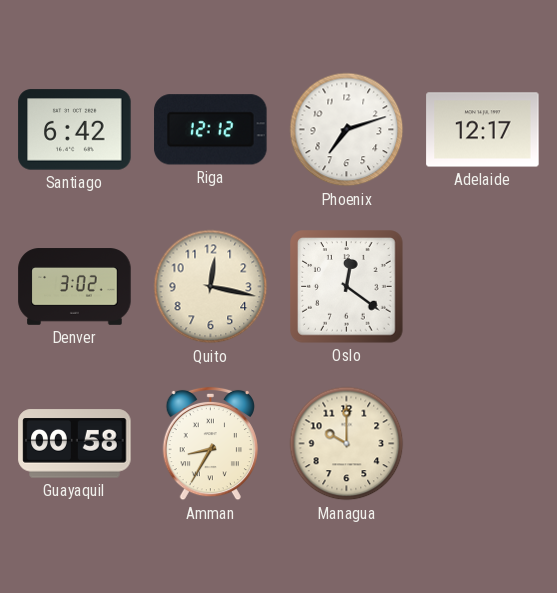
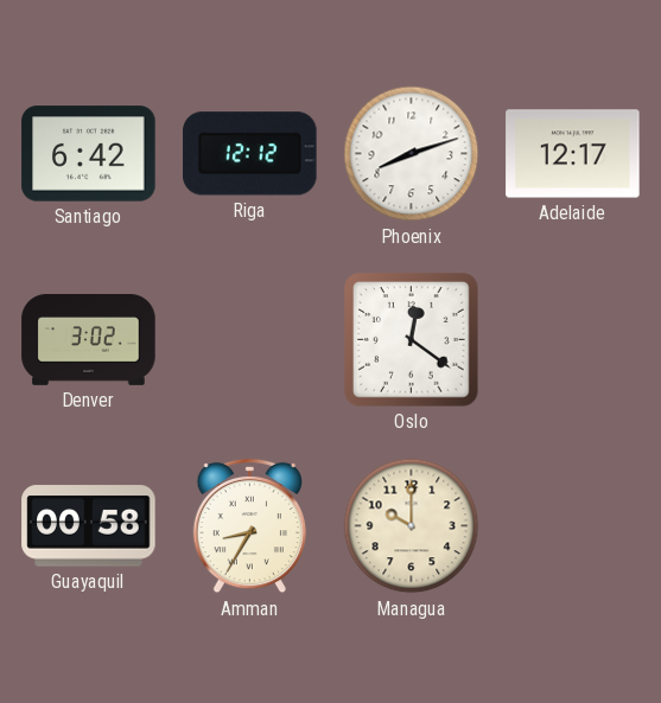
Phoenix: 7:12 -> 8:12
Quito: 12:17 -> none
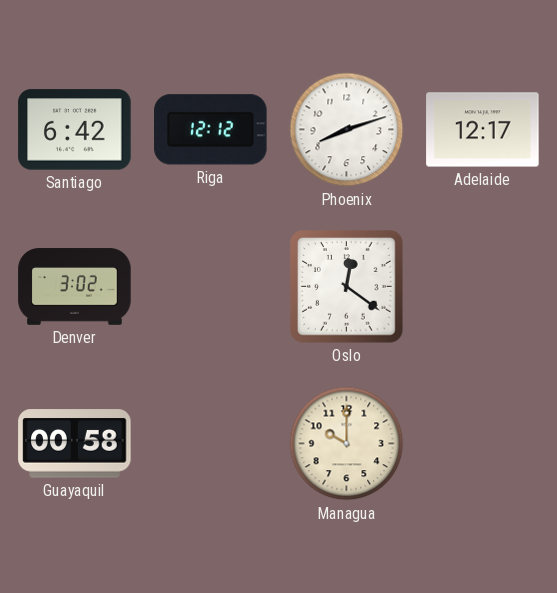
Amman: 8:35 -> none
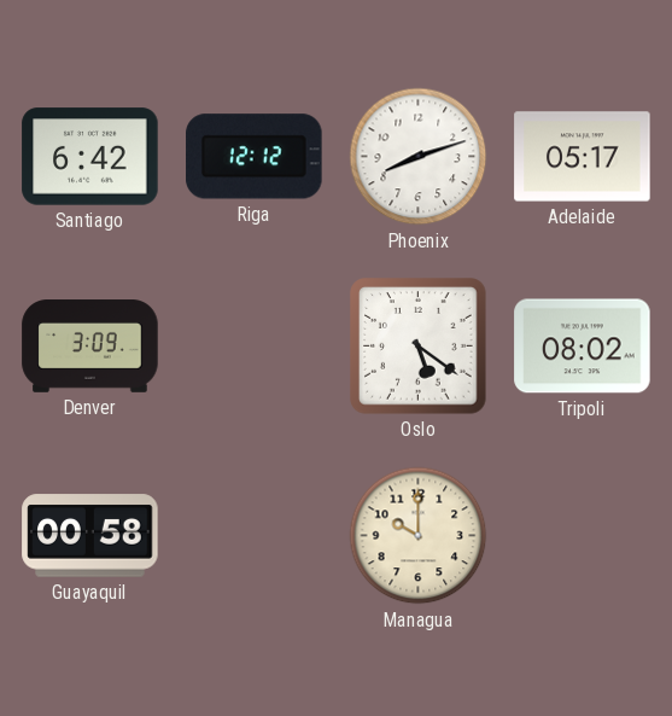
Adelaide: 12:17 -> 05:17
Denver: 3:02 -> 3:09
Oslo: 12:21 -> 5:21
Tripoli: none -> 08:02
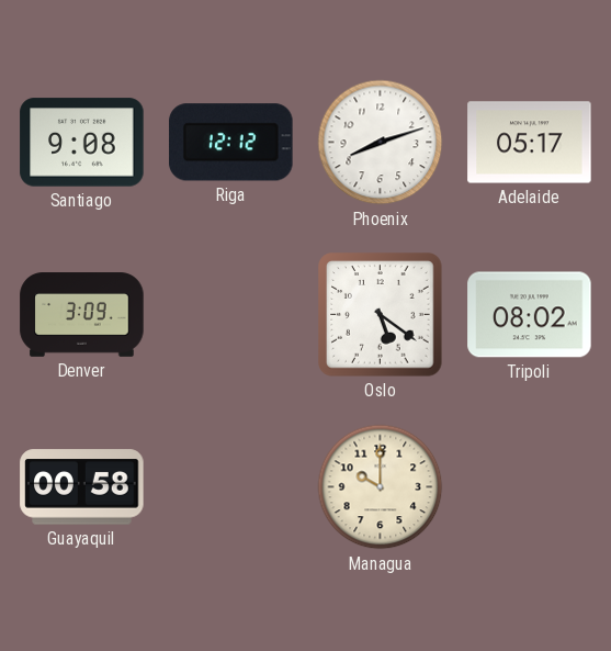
Santiago: 6:42 -> 9:08
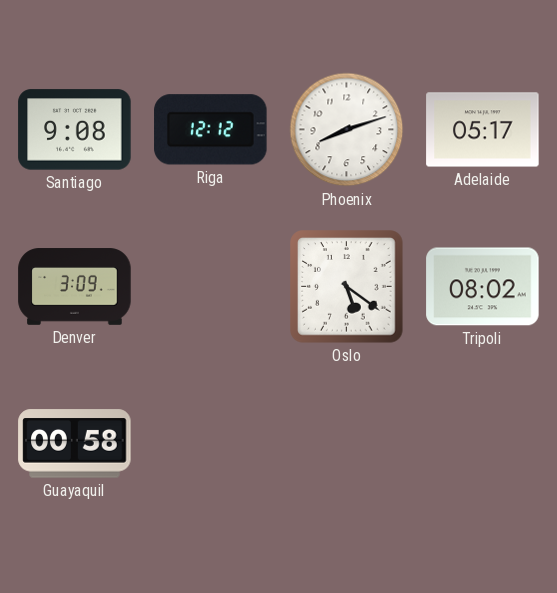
Managua: 10:00 -> none
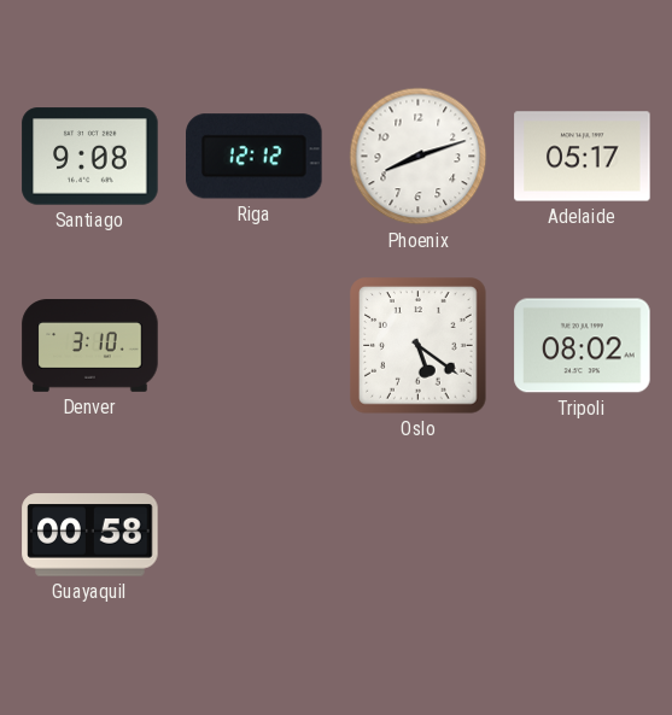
Denver: 3:09 -> 3:10
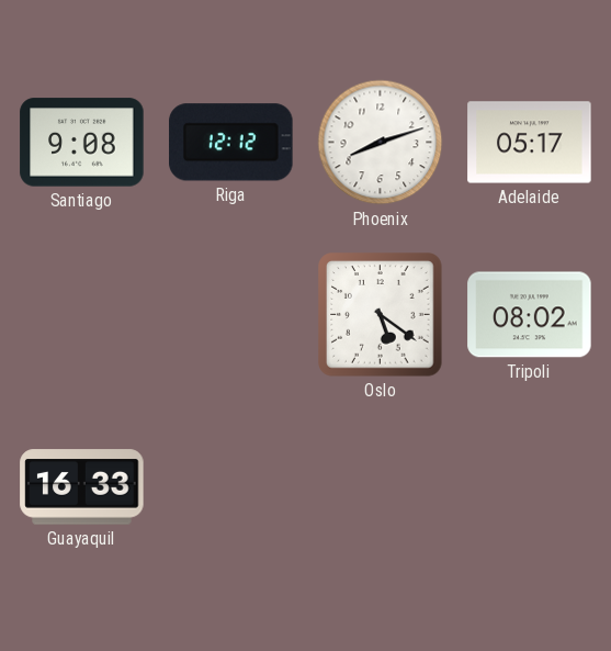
Denver: 3:10 -> none
Guayaquil: 00:58 -> 16:33
